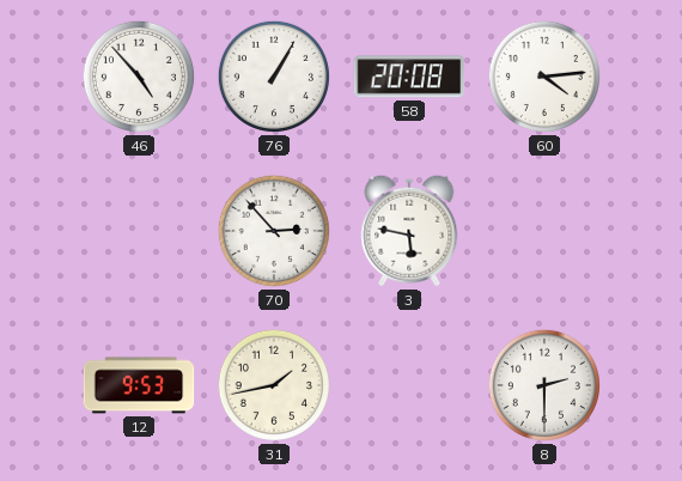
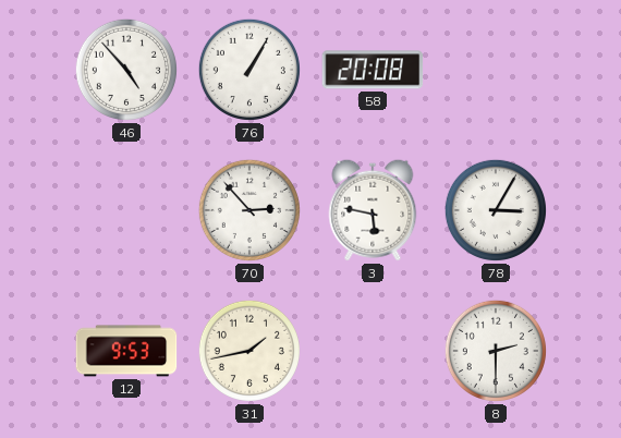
60: 4:14 -> none
78: none -> 3:05
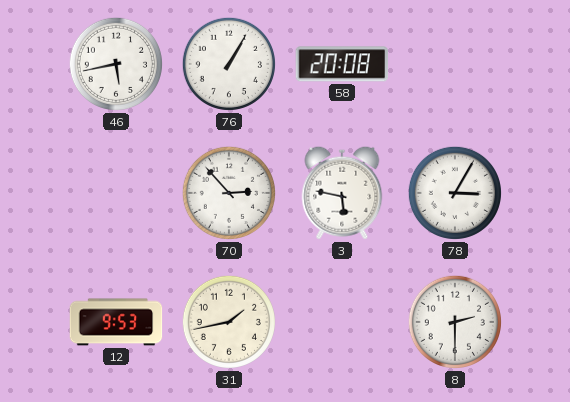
46: 4:53 -> 5:43
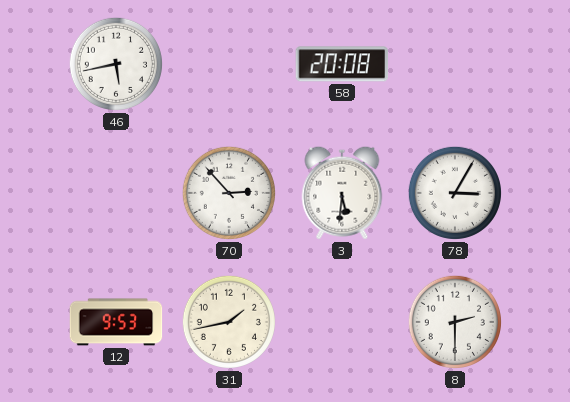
76: 1:05 -> none
3: 5:47 -> 5:31
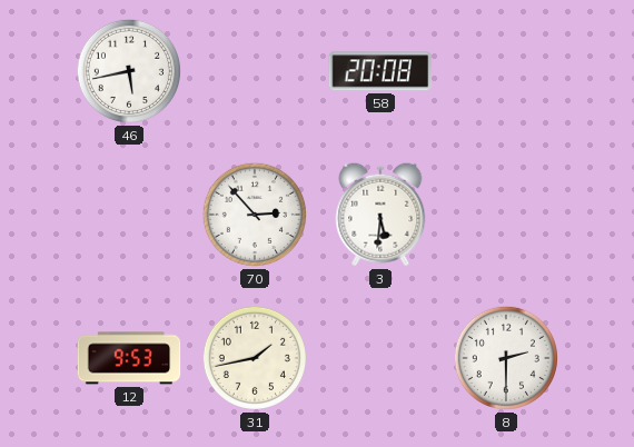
78: 3:05 -> none
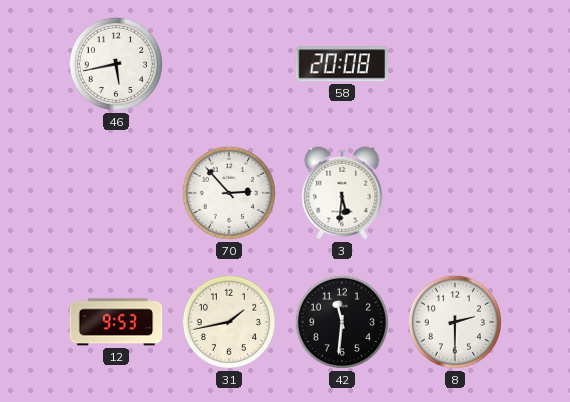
42: none -> 11:31
